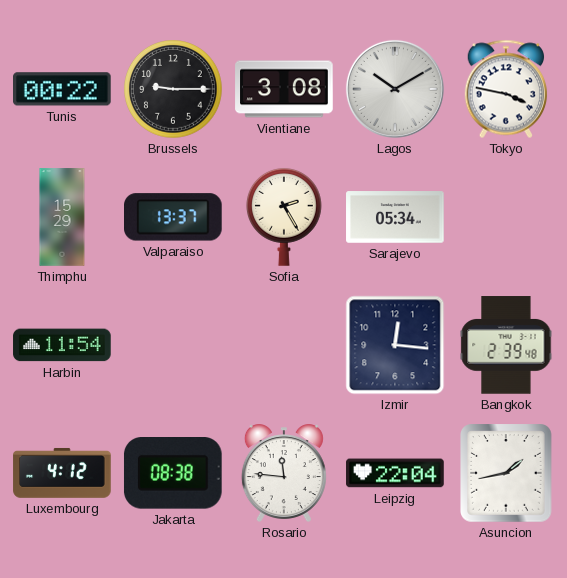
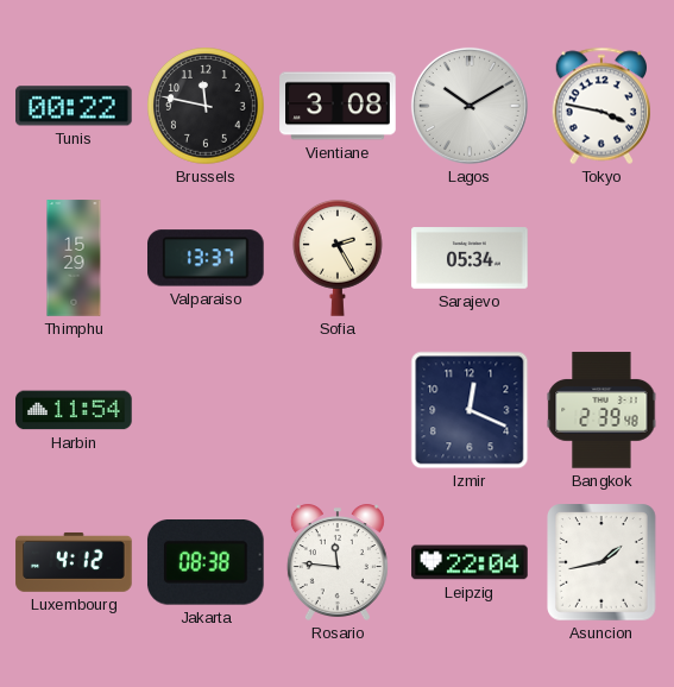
Brussels: 9:15 -> 11:47
Izmir: 12:16 -> 12:19
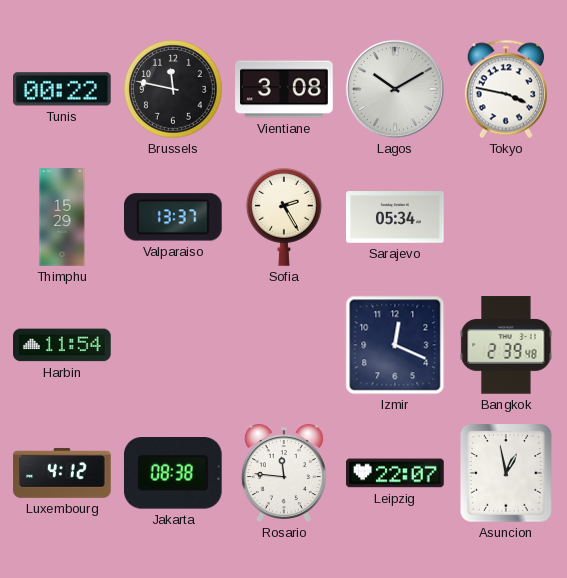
Leipzig: 22:04 -> 22:07
Asuncion: 1:43 -> 12:58
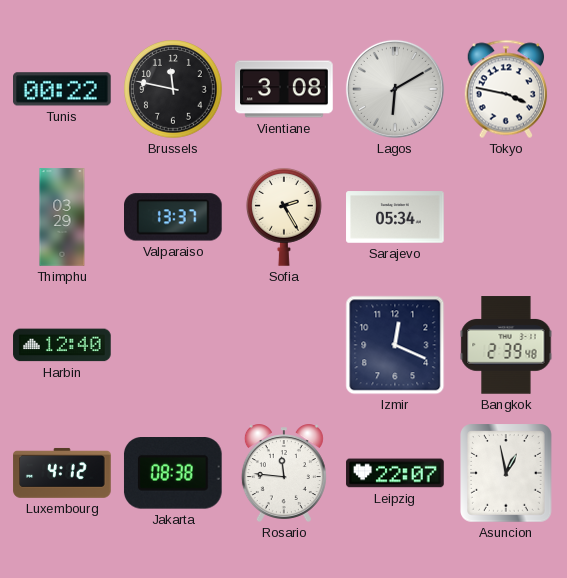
Lagos: 10:10 -> 6:10
Thimphu: 15:29 -> 03:29
Harbin: 11:54 -> 12:40
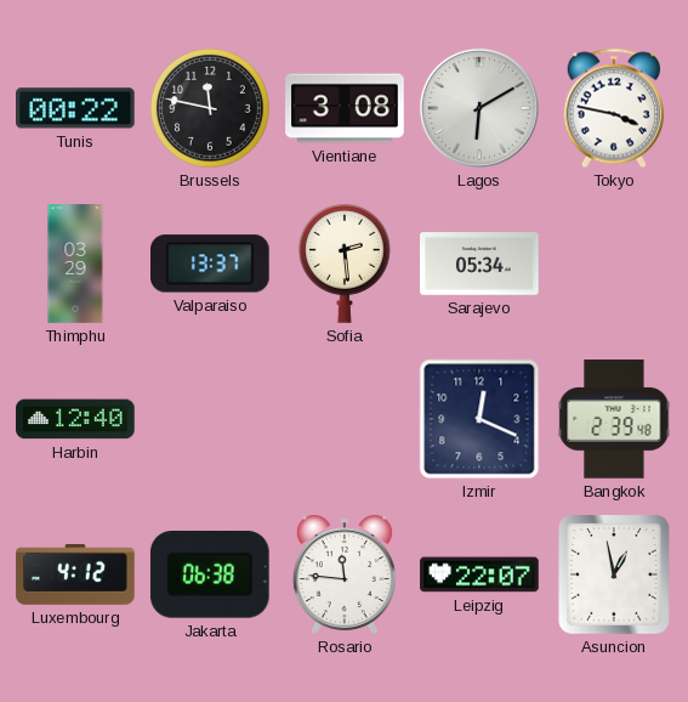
Sofia: 2:25 -> 2:29
Jakarta: 08:38 -> 06:38
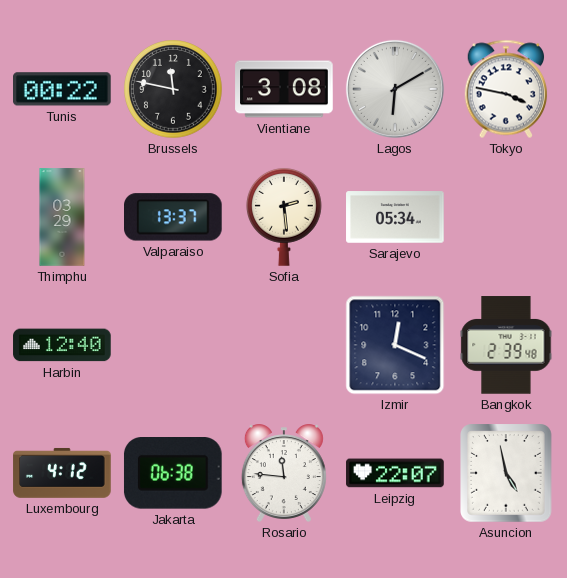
Asuncion: 12:58 -> 4:58
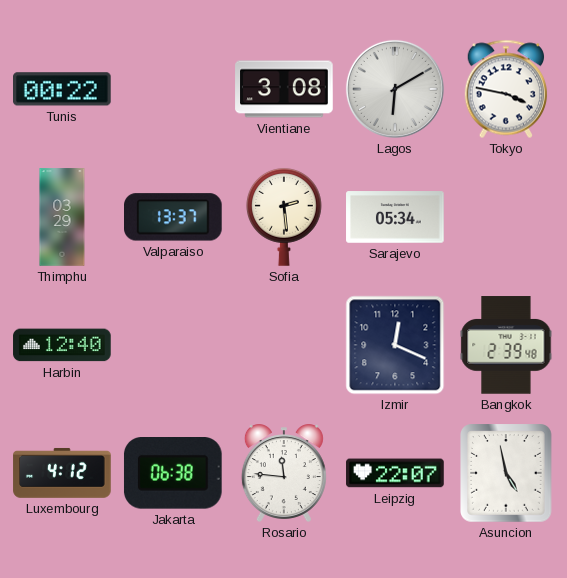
Brussels: 11:47 -> none
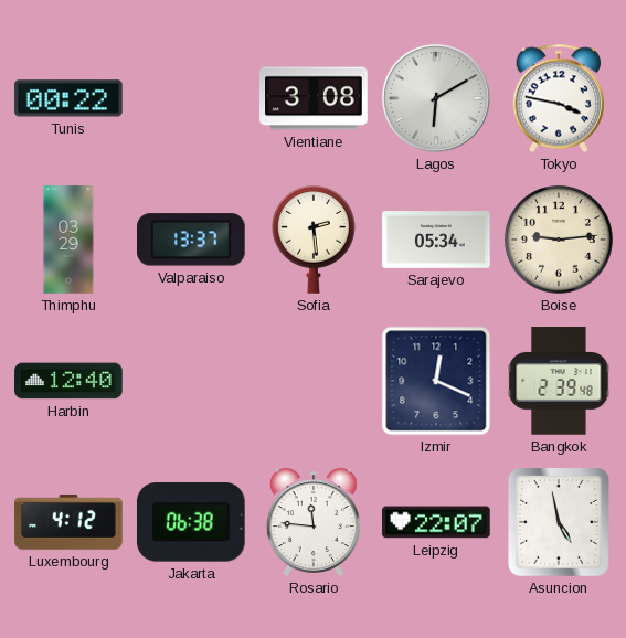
Boise: none -> 9:14
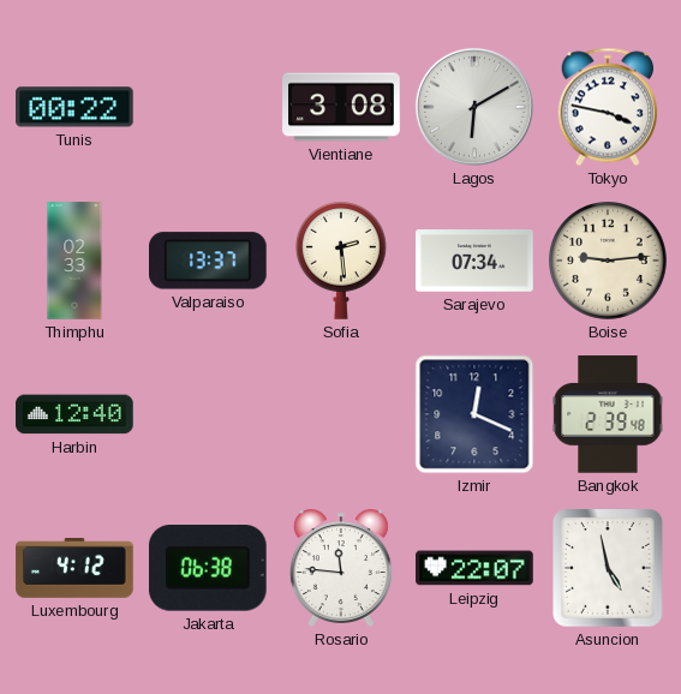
Thimphu: 03:29 -> 02:33
Sarajevo: 05:34 -> 07:34
